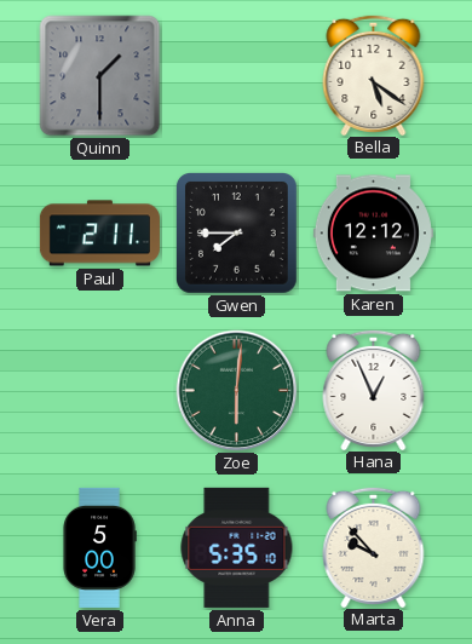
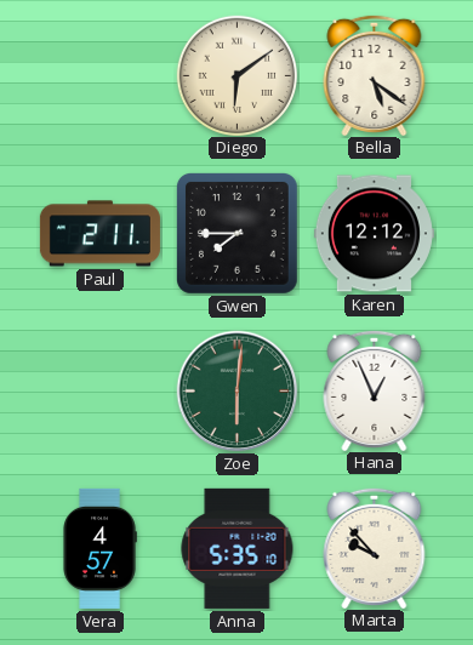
Quinn: 1:30 -> none
Diego: none -> 6:09
Vera: 5:00 -> 4:57
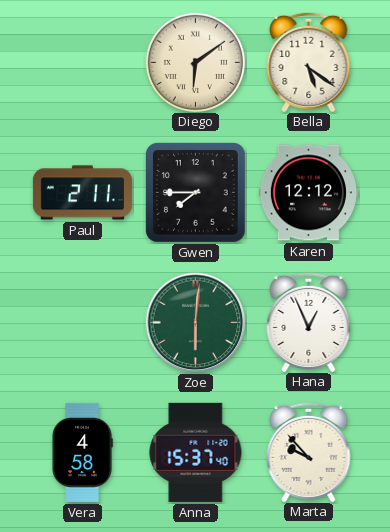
Vera: 4:57 -> 4:58
Anna: 5:35 -> 15:37
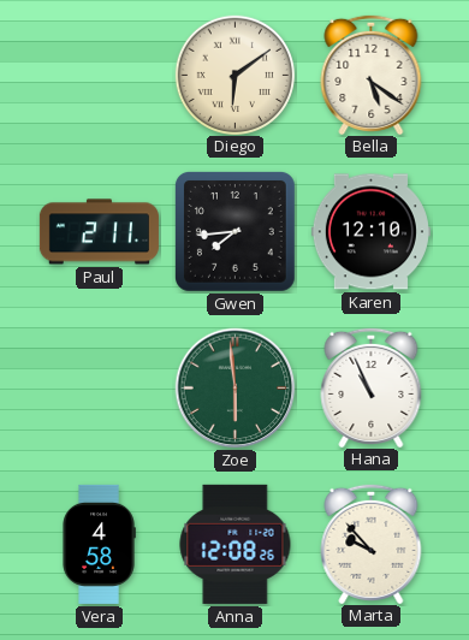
Gwen: 7:45 -> 7:44
Karen: 12:12 -> 12:10
Zoe: 6:01 -> 5:59
Hana: 12:56 -> 10:56
Anna: 15:37 -> 12:08
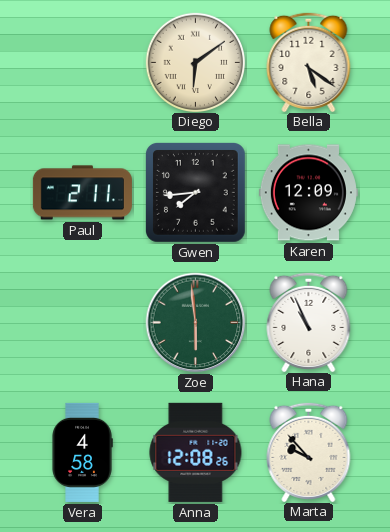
Karen: 12:10 -> 12:09
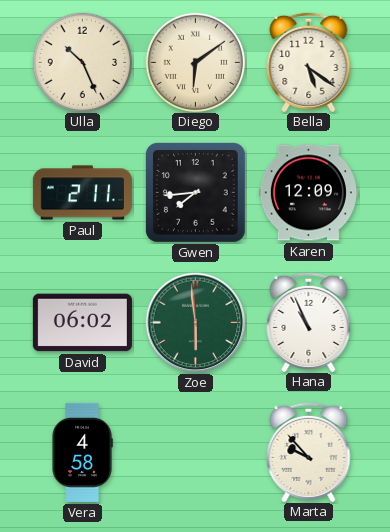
Ulla: none -> 10:26
David: none -> 06:02
Anna: 12:08 -> none
